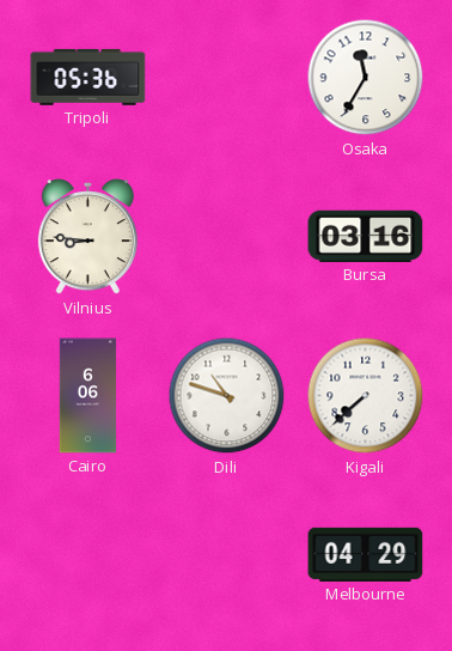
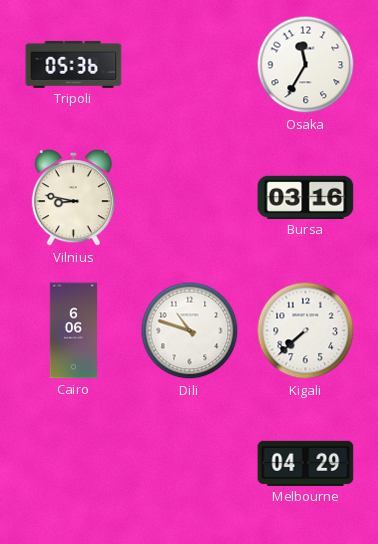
Vilnius: 8:46 -> 8:47
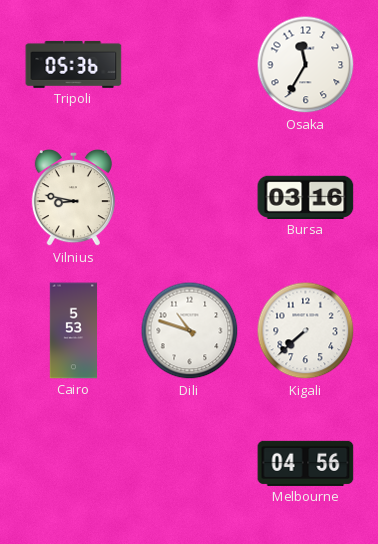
Cairo: 6:06 -> 5:53
Melbourne: 04:29 -> 04:56
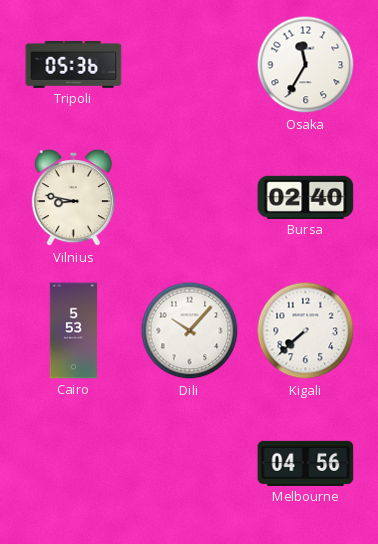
Bursa: 03:16 -> 02:40
Dili: 10:48 -> 10:07
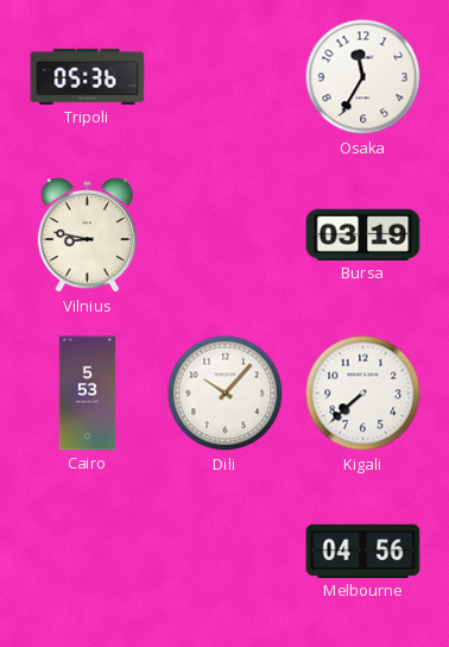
Bursa: 02:40 -> 03:19
